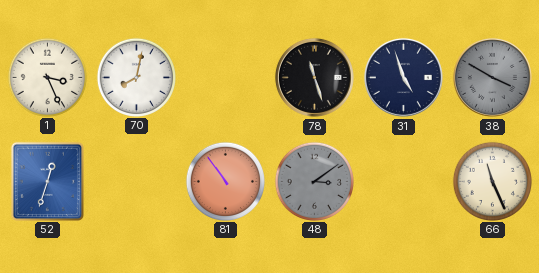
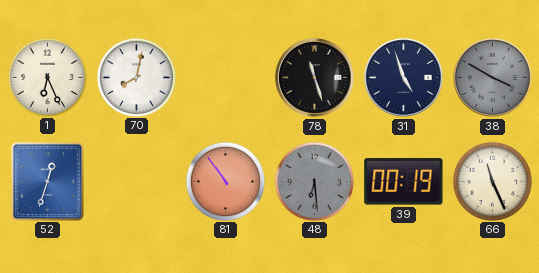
1: 3:26 -> 6:26
48: 3:09 -> 6:29
39: none -> 00:19
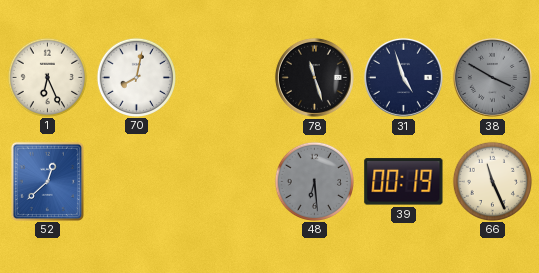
52: 12:33 -> 12:38
81: 10:54 -> none
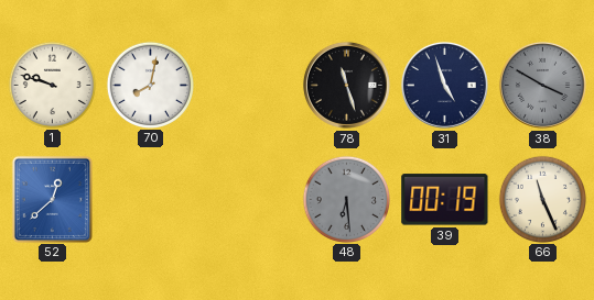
1: 6:26 -> 9:48
